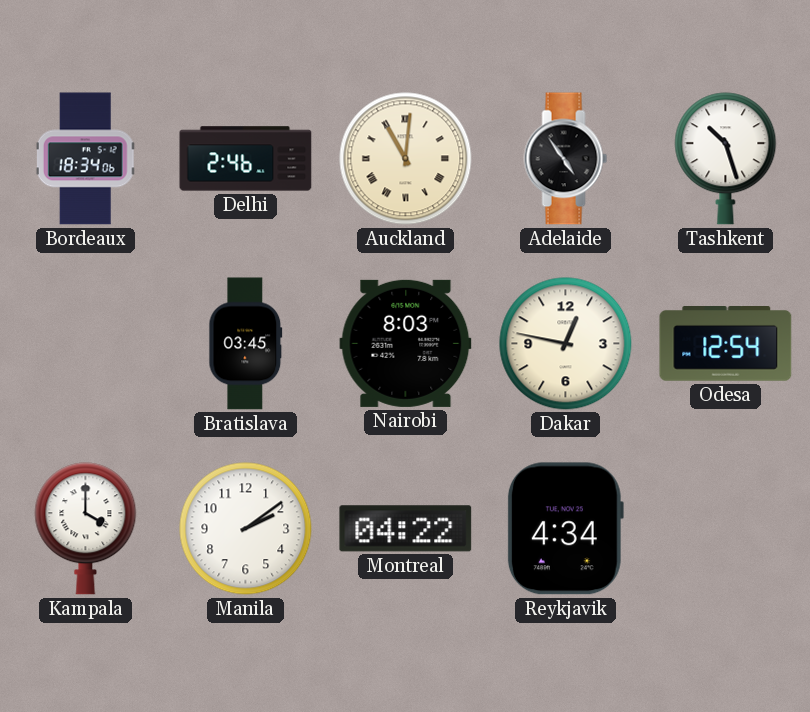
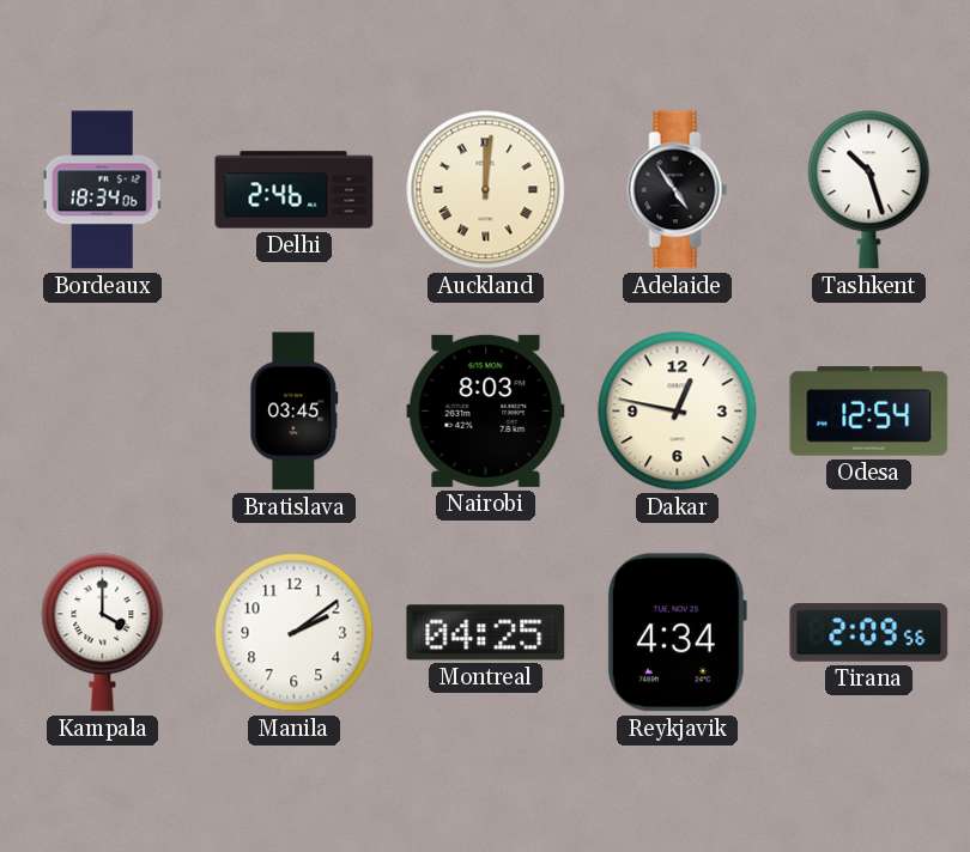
Auckland: 11:01 -> 12:01
Montreal: 04:22 -> 04:25
Tirana: none -> 2:09
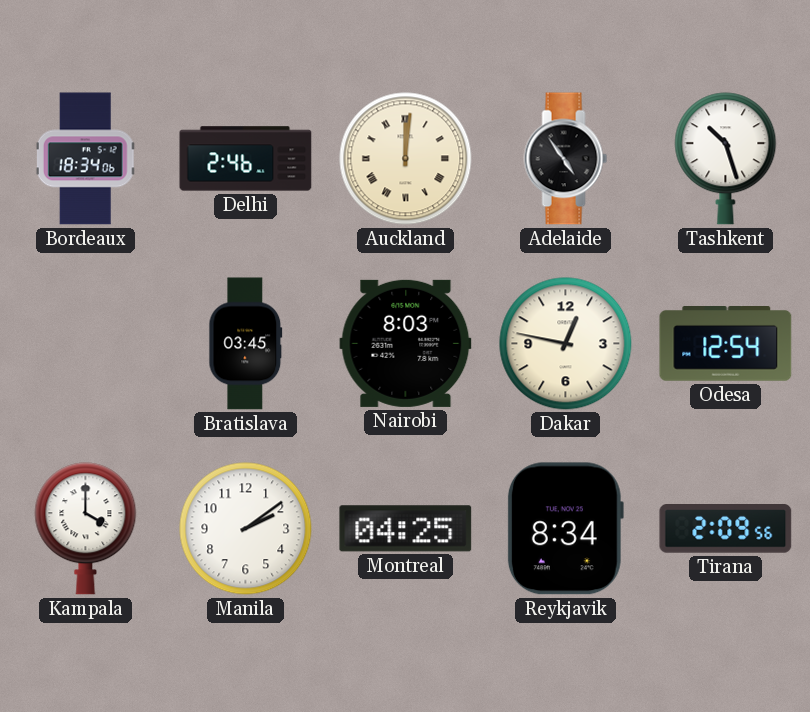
Reykjavik: 4:34 -> 8:34
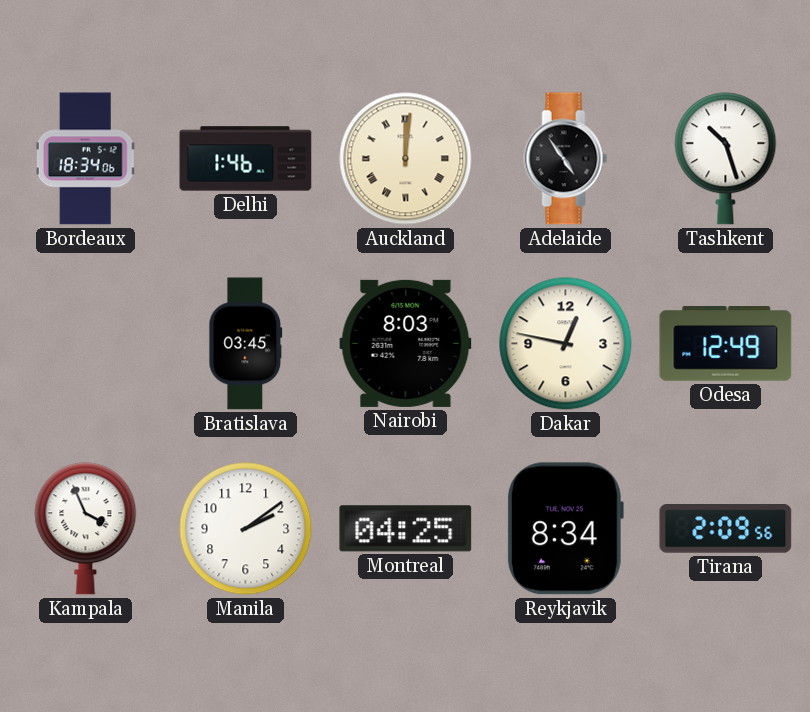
Delhi: 2:46 -> 1:46
Odesa: 12:54 -> 12:49
Kampala: 4:00 -> 3:56
